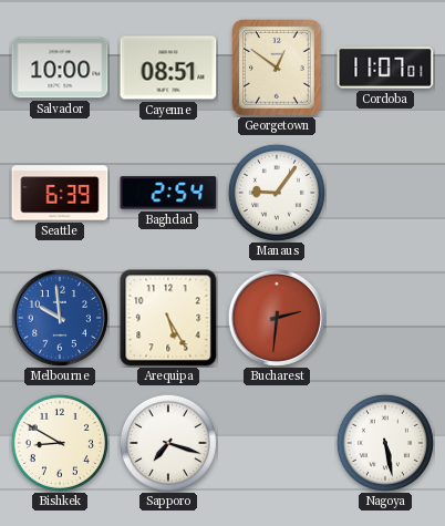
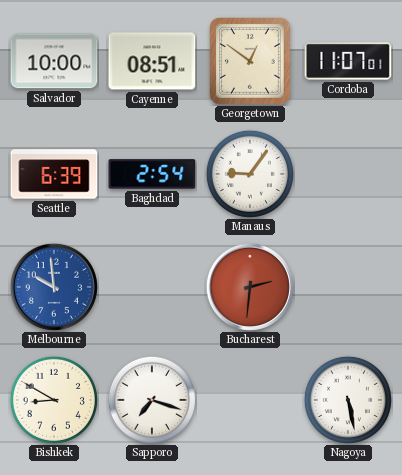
Arequipa: 5:25 -> none
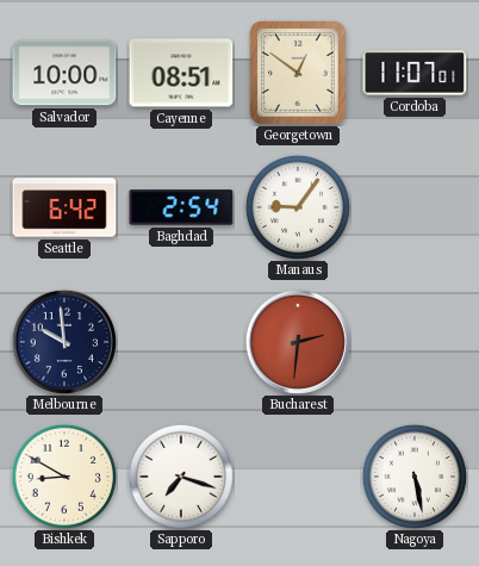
Seattle: 6:39 -> 6:42
Melbourne dial: blue -> navy
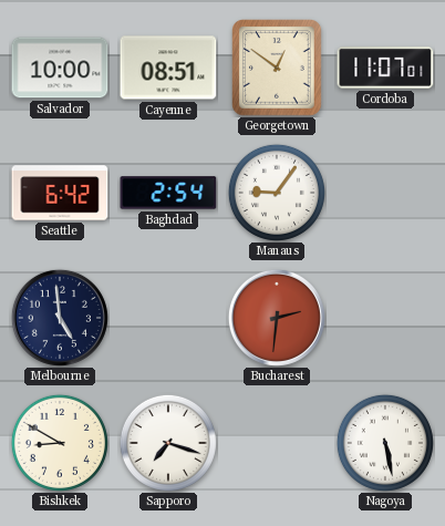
Melbourne: 9:59 -> 4:59
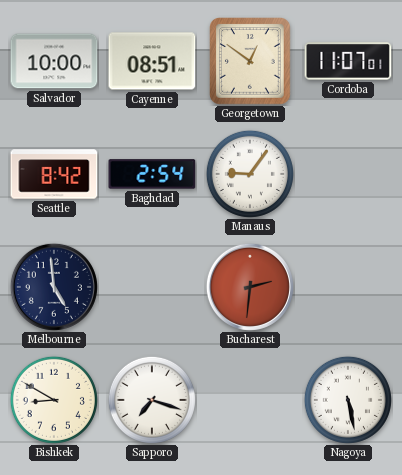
Seattle: 6:42 -> 8:42
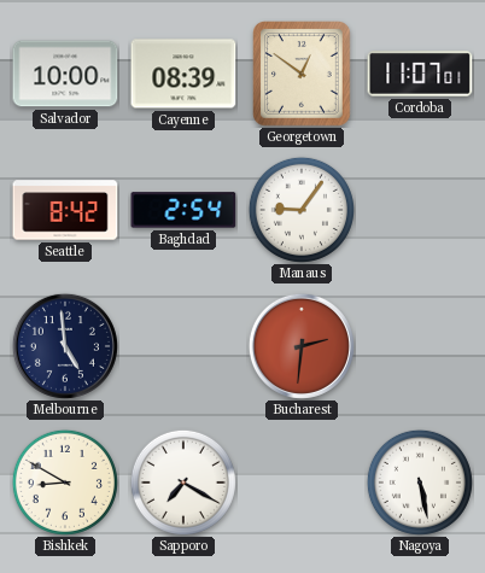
Cayenne: 08:51 -> 08:39
Sapporo: 7:18 -> 7:20
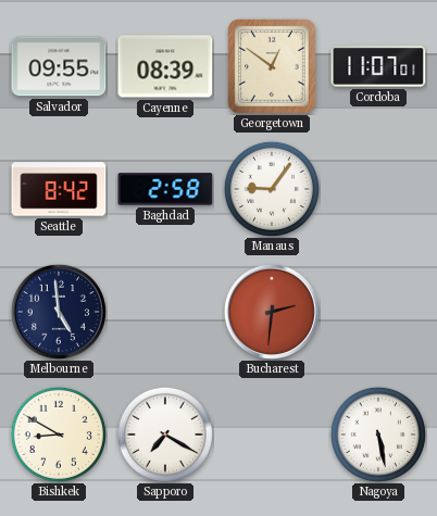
Salvador: 10:00 -> 09:55
Baghdad: 2:54 -> 2:58
